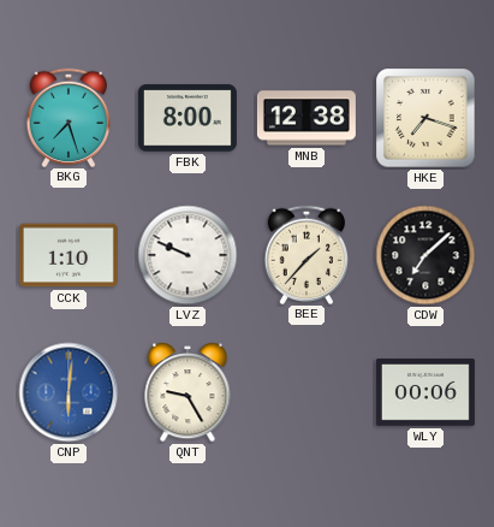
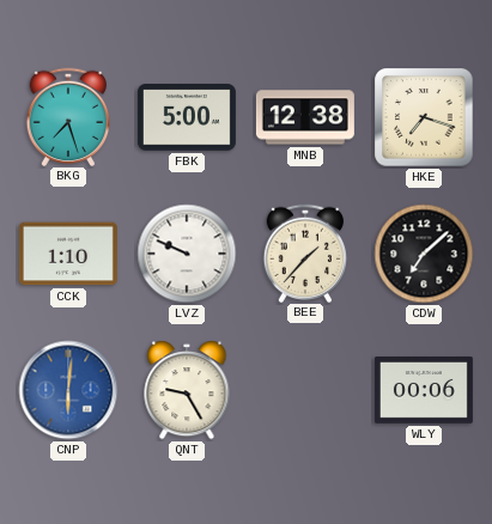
FBK: 8:00 -> 5:00
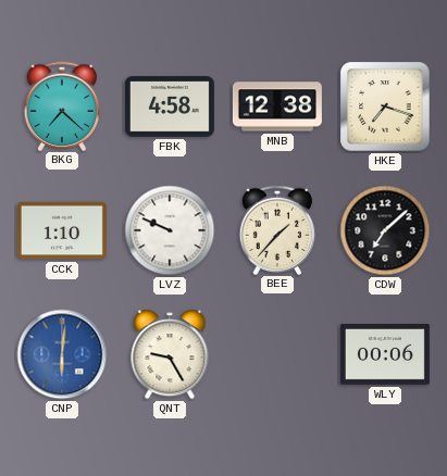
BKG: 7:27 -> 7:22
FBK: 5:00 -> 4:58
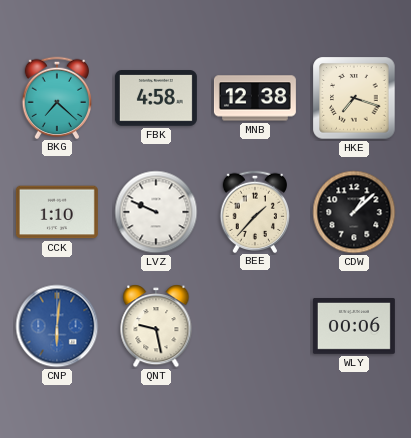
CDW: 7:08 -> 1:08
QNT: 9:25 -> 9:28
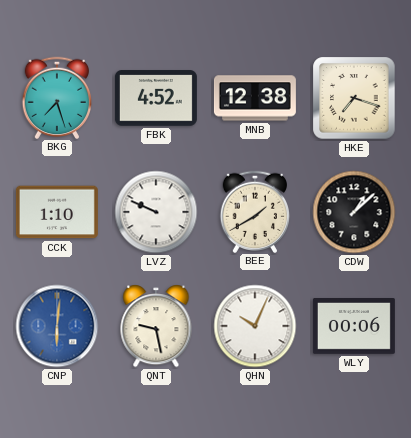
BKG: 7:22 -> 7:27
FBK: 4:58 -> 4:52
BEE: 1:37 -> 1:40
QHN: none -> 10:04
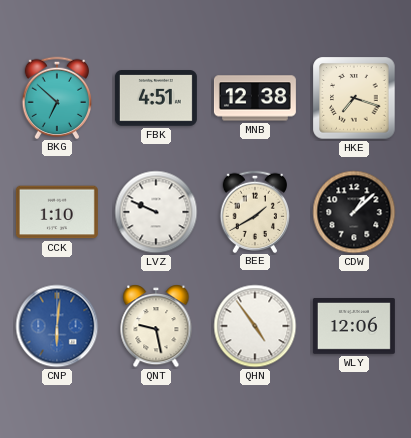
BKG: 7:27 -> 6:52
FBK: 4:52 -> 4:51
QHN: 10:04 -> 4:54
WLY: 00:06 -> 12:06
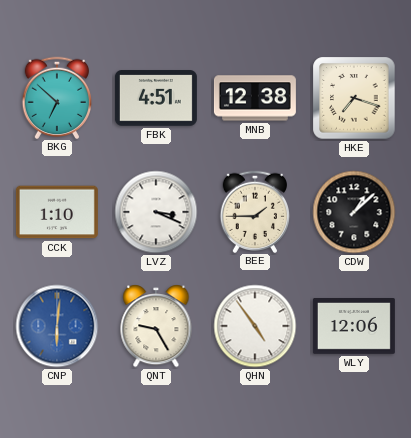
LVZ: 9:49 -> 3:19
BEE: 1:40 -> 1:45
QNT: 9:28 -> 9:25
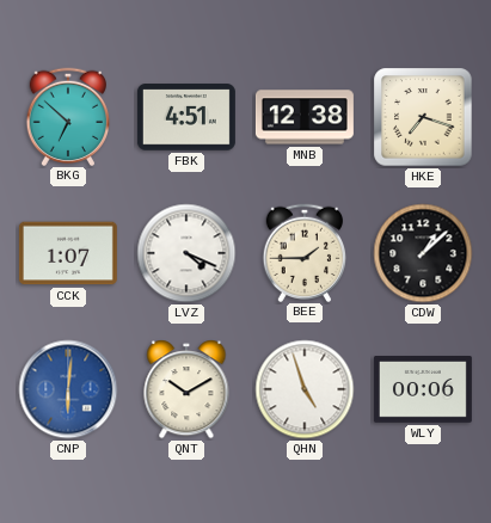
CCK: 1:10 -> 1:07
LVZ: 3:19 -> 4:19
QNT: 9:25 -> 10:10
QHN: 4:54 -> 4:57
WLY: 12:06 -> 00:06
